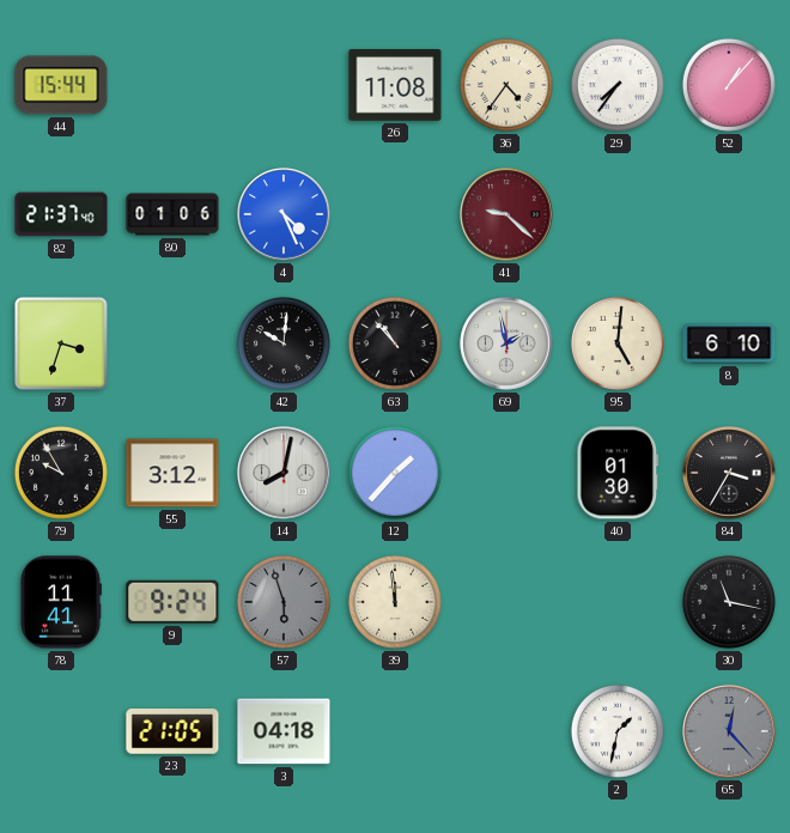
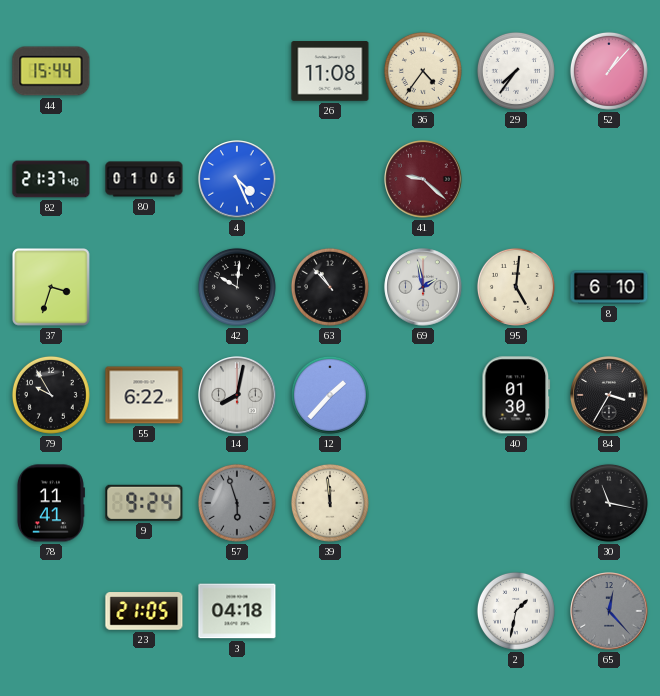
55: 3:12 -> 6:22
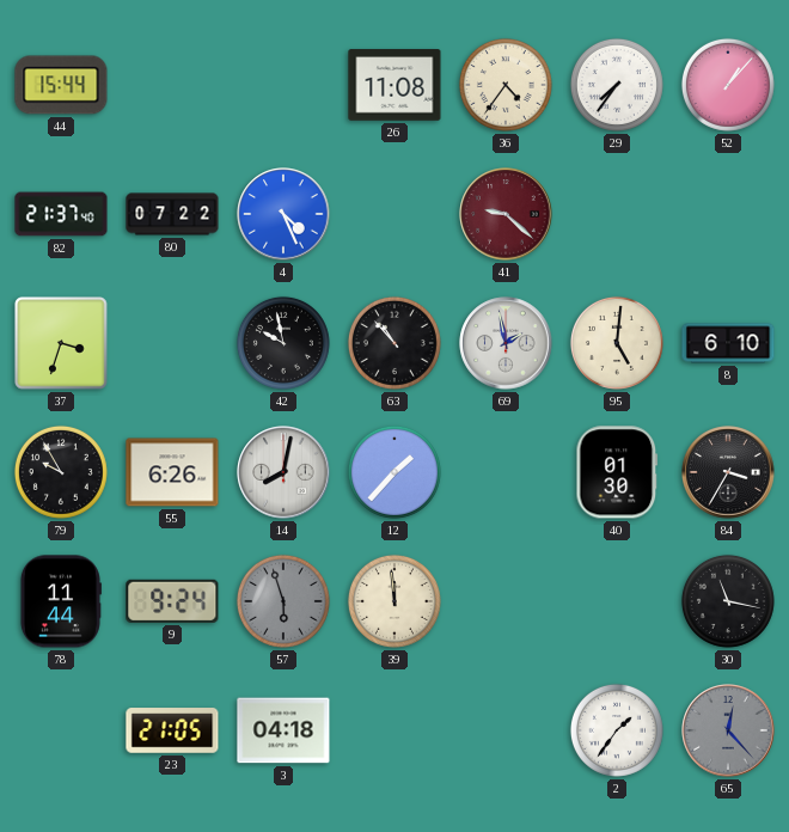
80: 01:06 -> 07:22
42: 10:01 -> 9:58
55: 6:22 -> 6:26
78: 11:41 -> 11:44
2: 1:32 -> 1:36
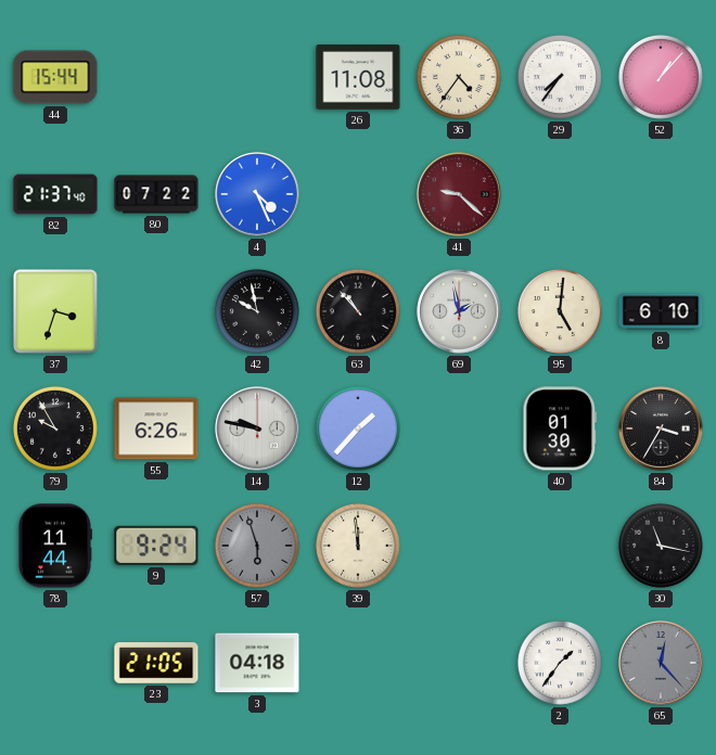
14: 8:02 -> 9:47
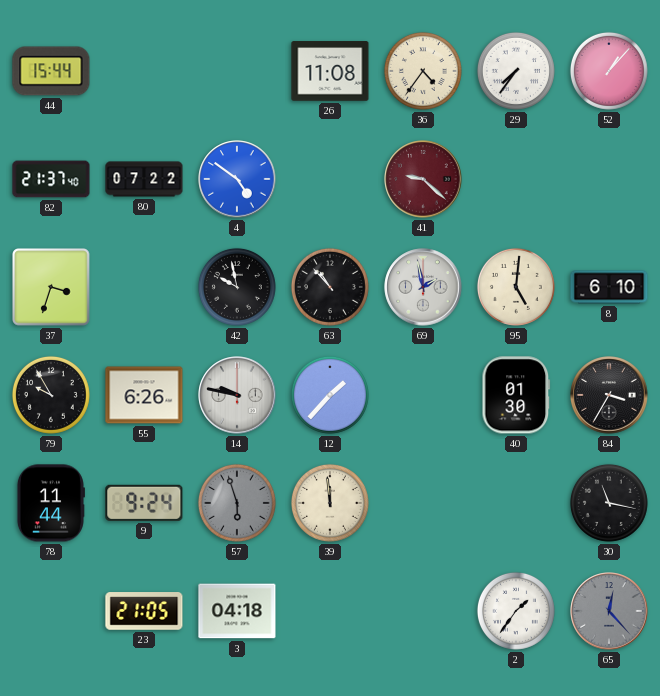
4: 4:26 -> 4:51
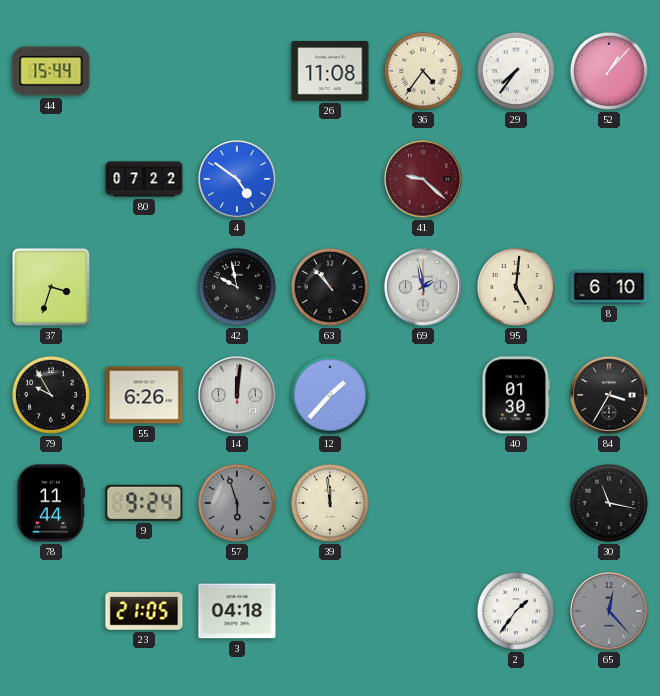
82: 21:37 -> none
14: 9:47 -> 12:01
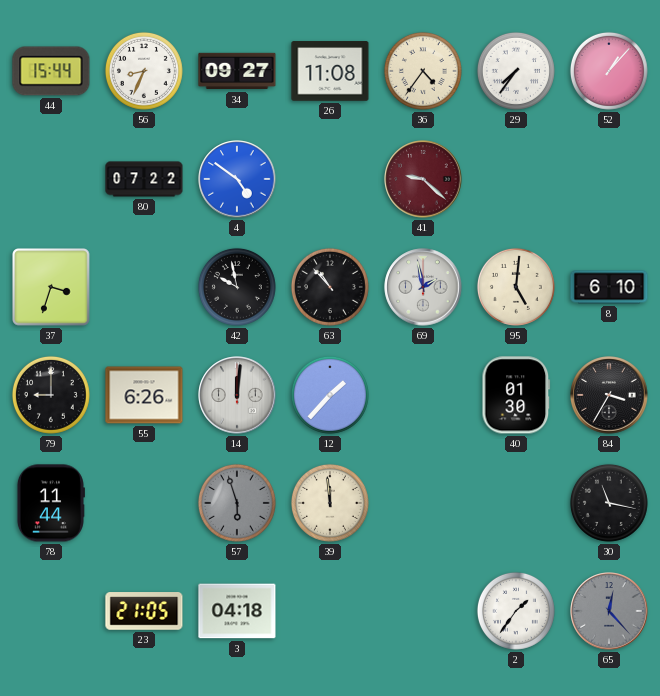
56: none -> 8:34
34: none -> 09:27
79: 9:55 -> 9:00
9: 9:24 -> none
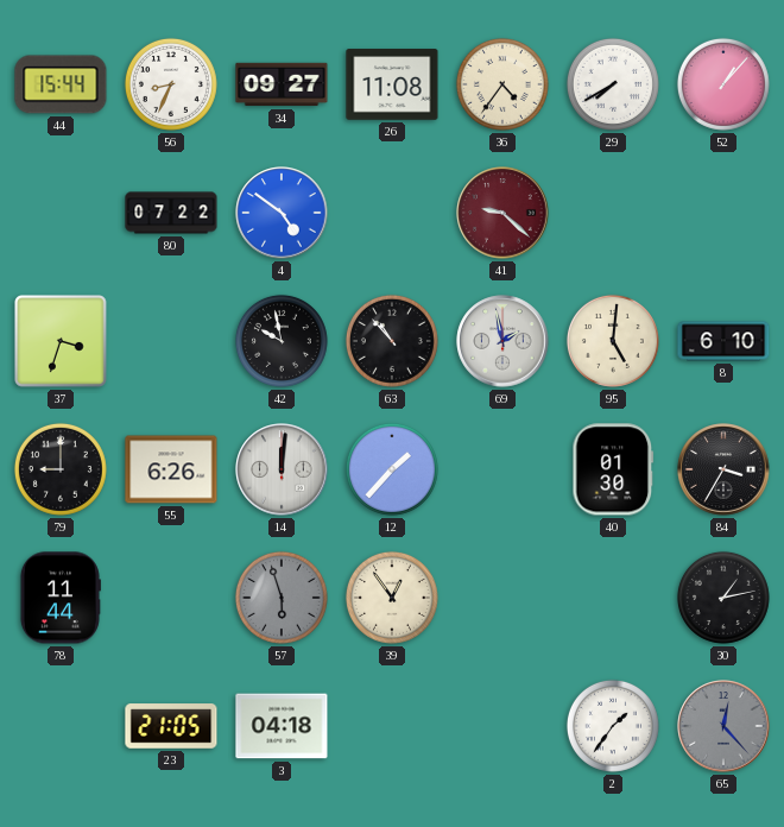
29: 7:36 -> 7:40
39: 11:59 -> 12:54
30: 11:17 -> 1:13
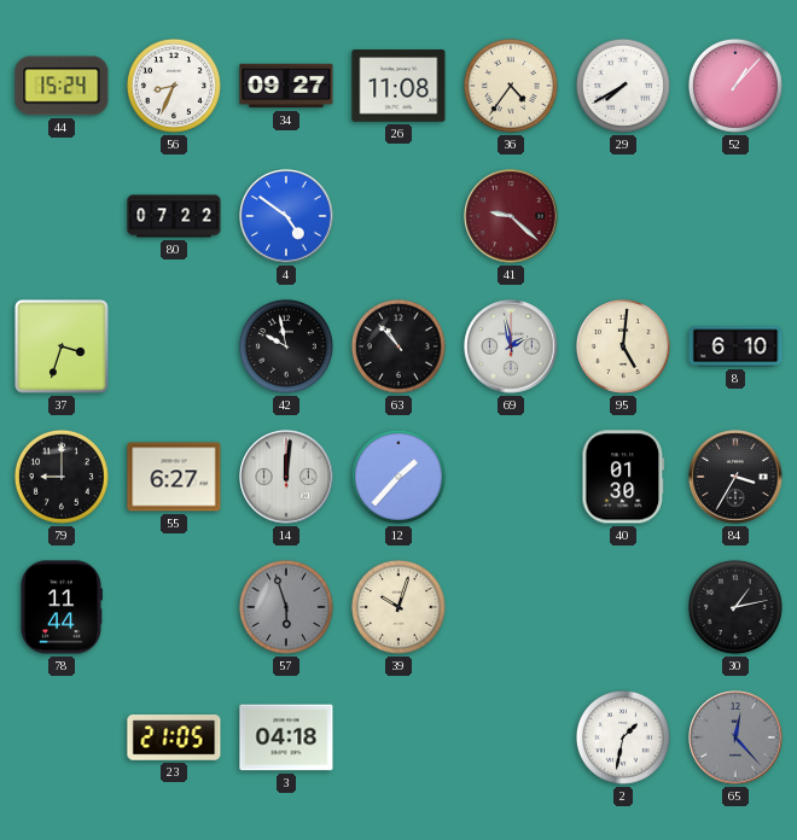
44: 15:44 -> 15:24
55: 6:26 -> 6:27
39: 12:54 -> 10:03
2: 1:36 -> 1:32
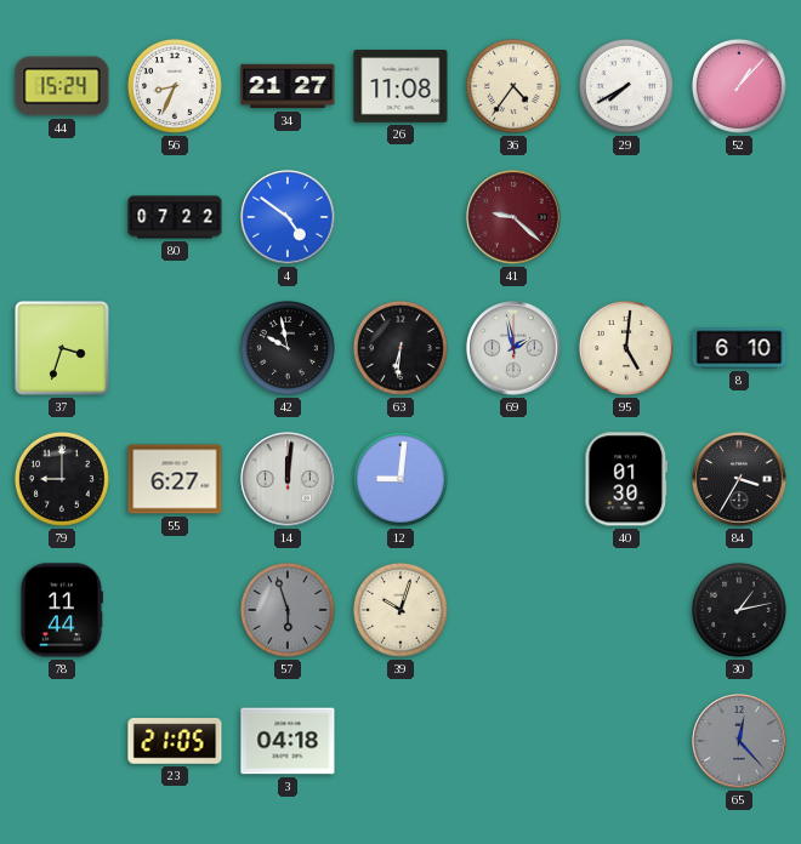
34: 09:27 -> 21:27
63: 10:53 -> 6:31
12: 1:37 -> 9:01
2: 1:32 -> none
